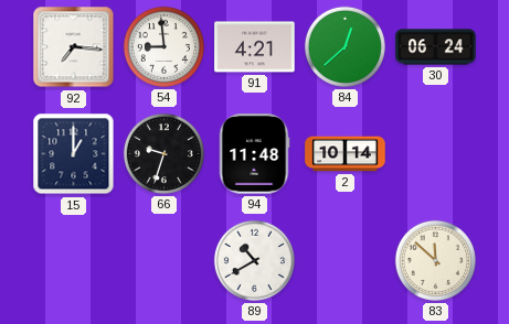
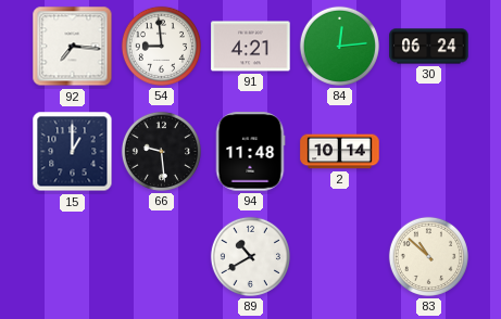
84: 12:38 -> 12:14
66: 9:33 -> 9:29
83: 11:52 -> 10:52
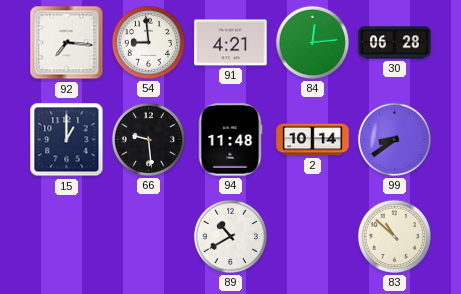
30: 06:24 -> 06:28
99: none -> 8:39
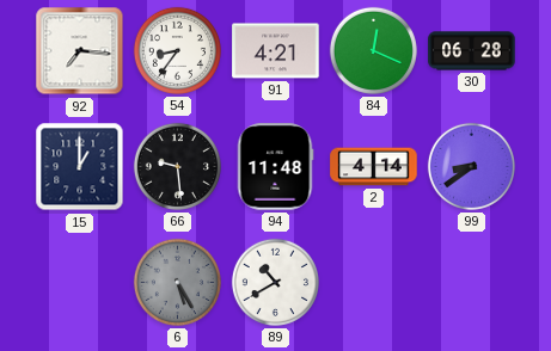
54: 8:59 -> 8:36
84: 12:14 -> 12:19
2: 10:14 -> 4:14
6: none -> 5:25
83: 10:52 -> none
